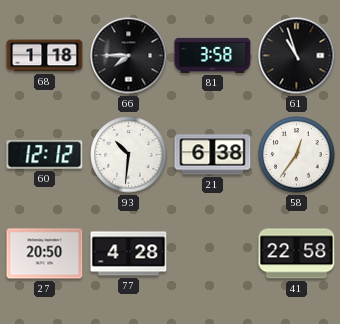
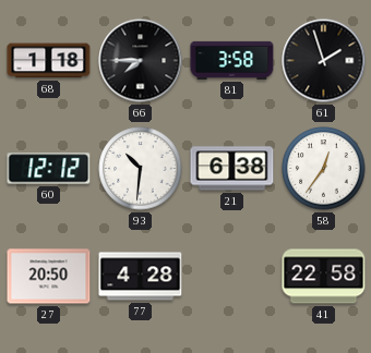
61: 10:57 -> 1:57
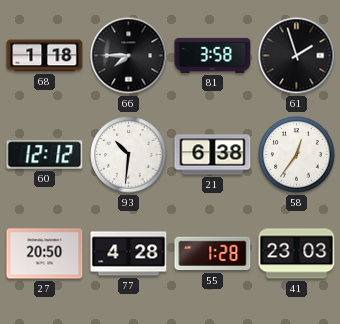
55: none -> 1:28
41: 22:58 -> 23:03
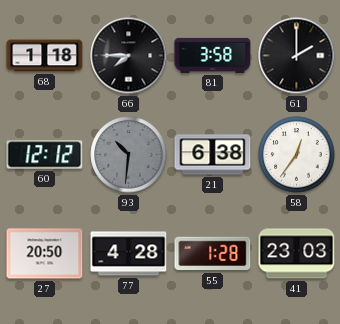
61: 1:57 -> 2:00
93 dial: white -> grey
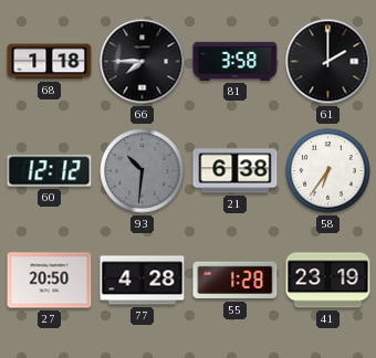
58: 12:36 -> 6:36
41: 23:03 -> 23:19
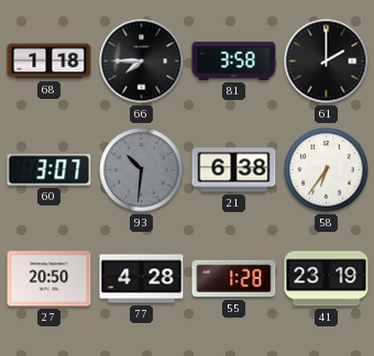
60: 12:12 -> 3:07
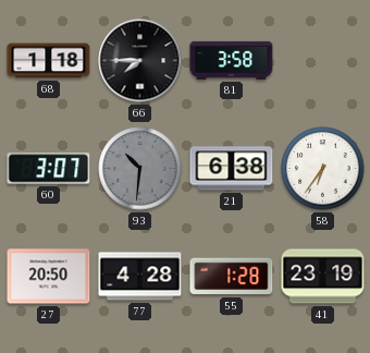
61: 2:00 -> none
